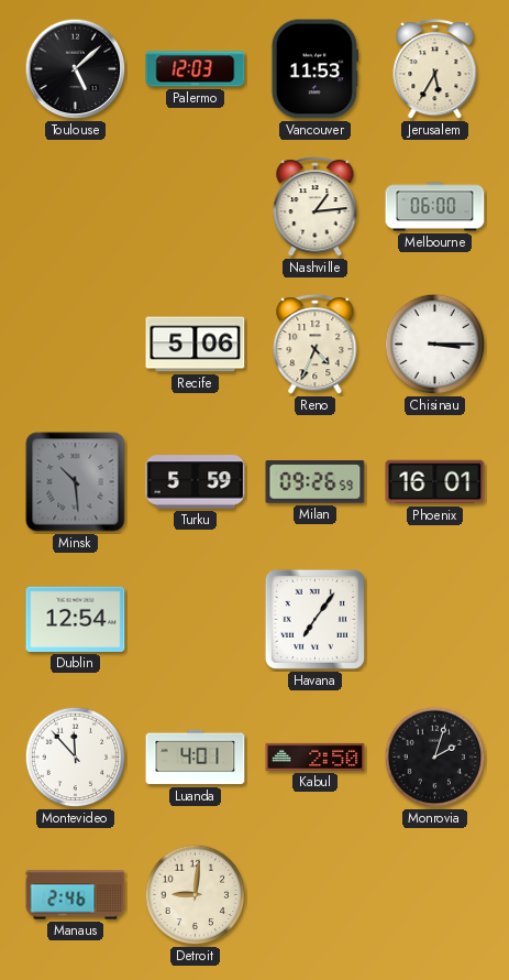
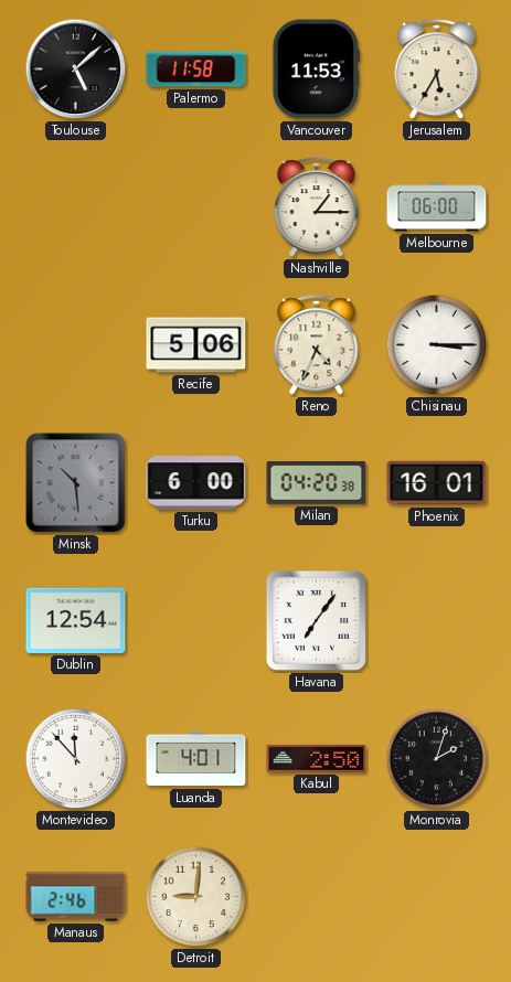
Palermo: 12:03 -> 11:58
Nashville: 1:14 -> 1:15
Turku: 5:59 -> 6:00
Milan: 09:26 -> 04:20
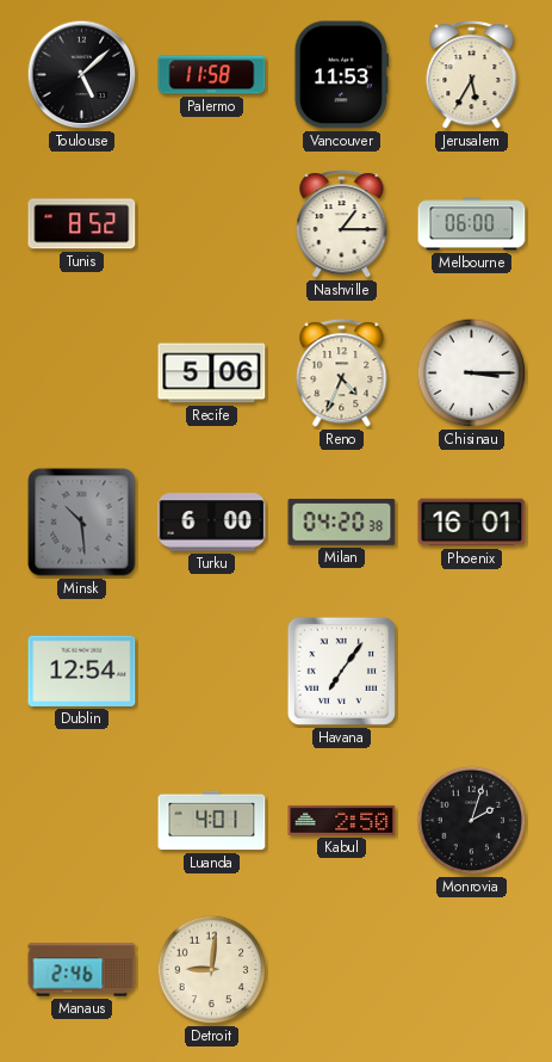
Tunis: none -> 8:52
Montevideo: 11:53 -> none
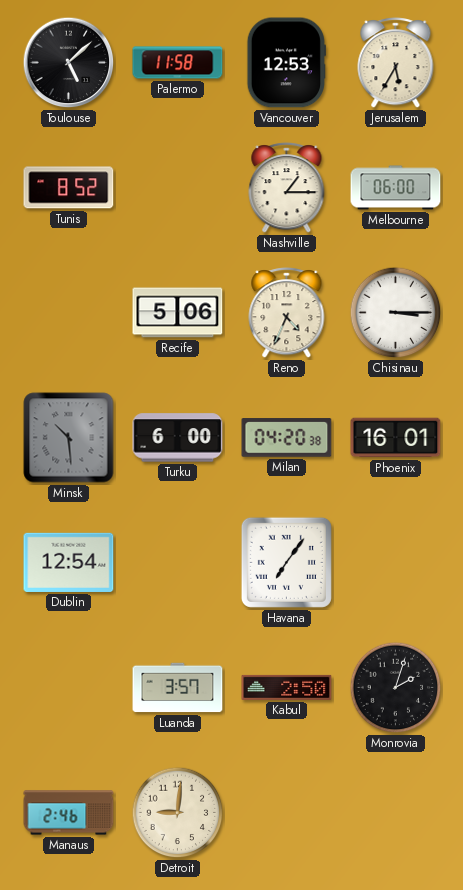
Vancouver: 11:53 -> 12:53
Luanda: 4:01 -> 3:57
